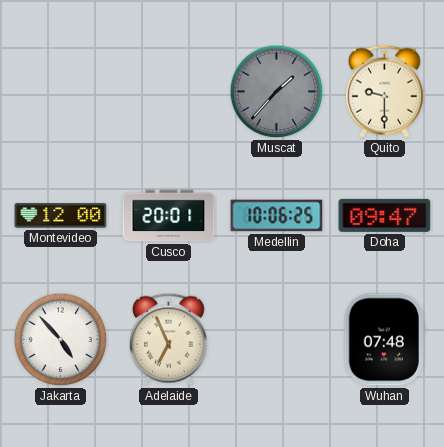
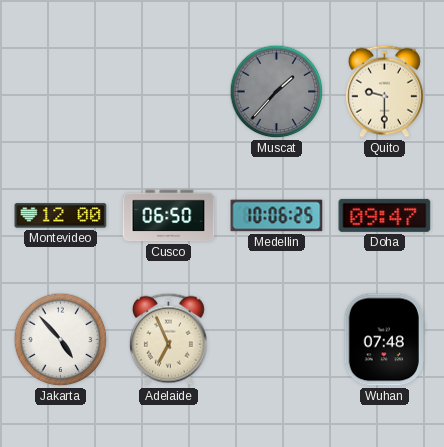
Cusco: 20:01 -> 06:50
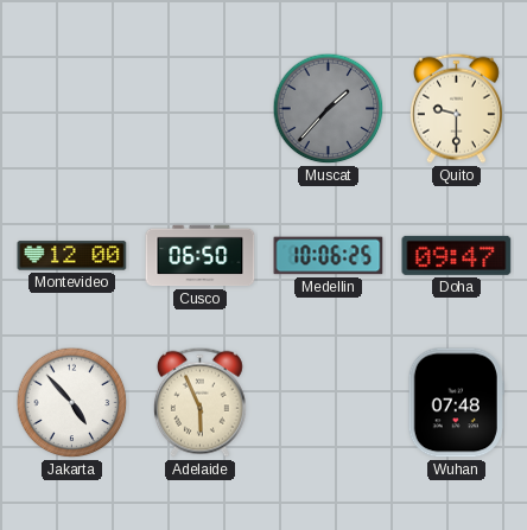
Adelaide: 6:56 -> 5:56
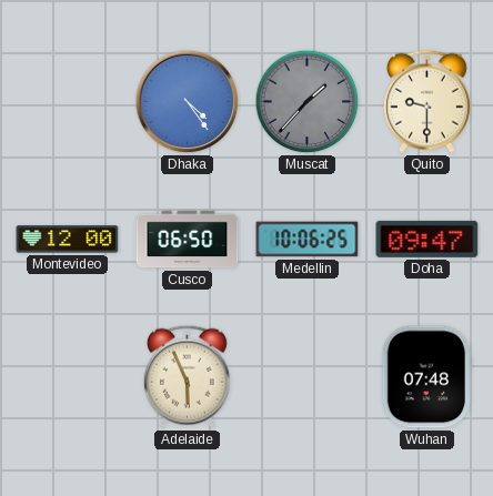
Dhaka: none -> 4:24
Jakarta: 4:53 -> none
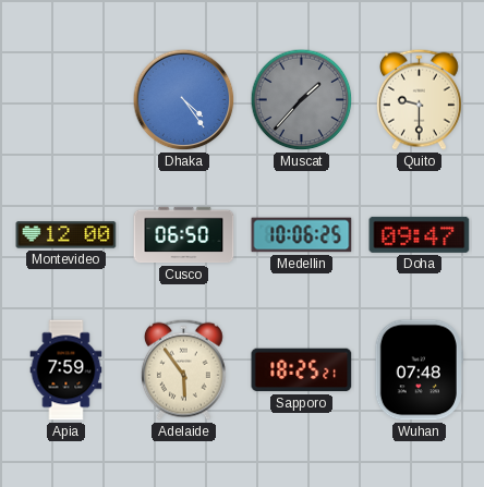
Apia: none -> 7:59
Adelaide: 5:56 -> 5:54
Sapporo: none -> 18:25
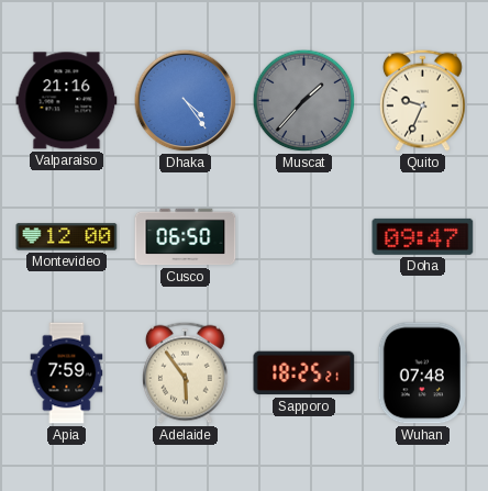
Valparaiso: none -> 21:16
Quito: 9:30 -> 9:34
Medellin: 10:06 -> none
